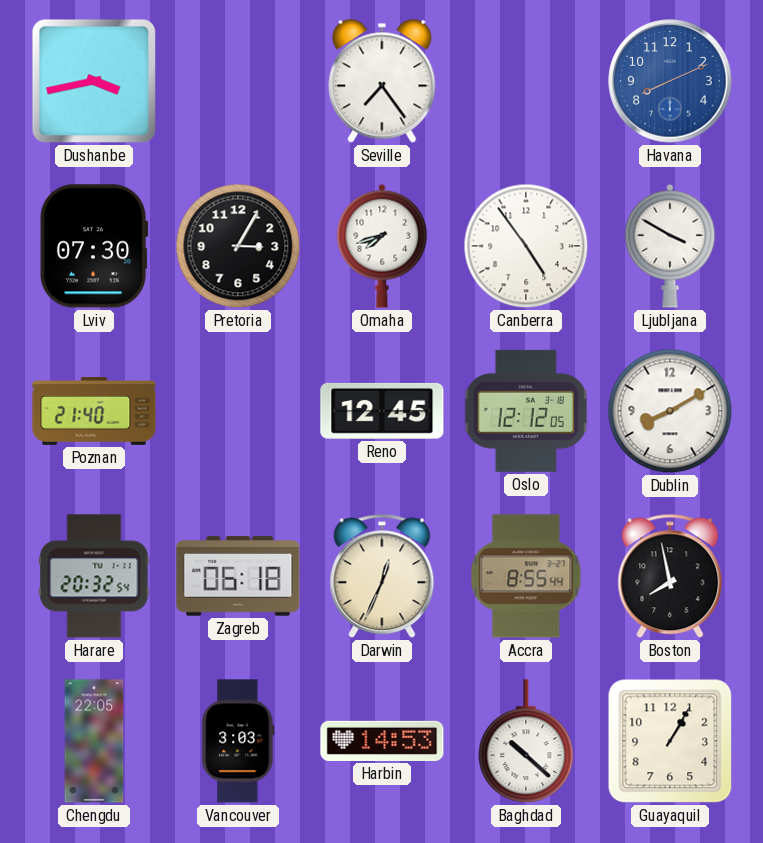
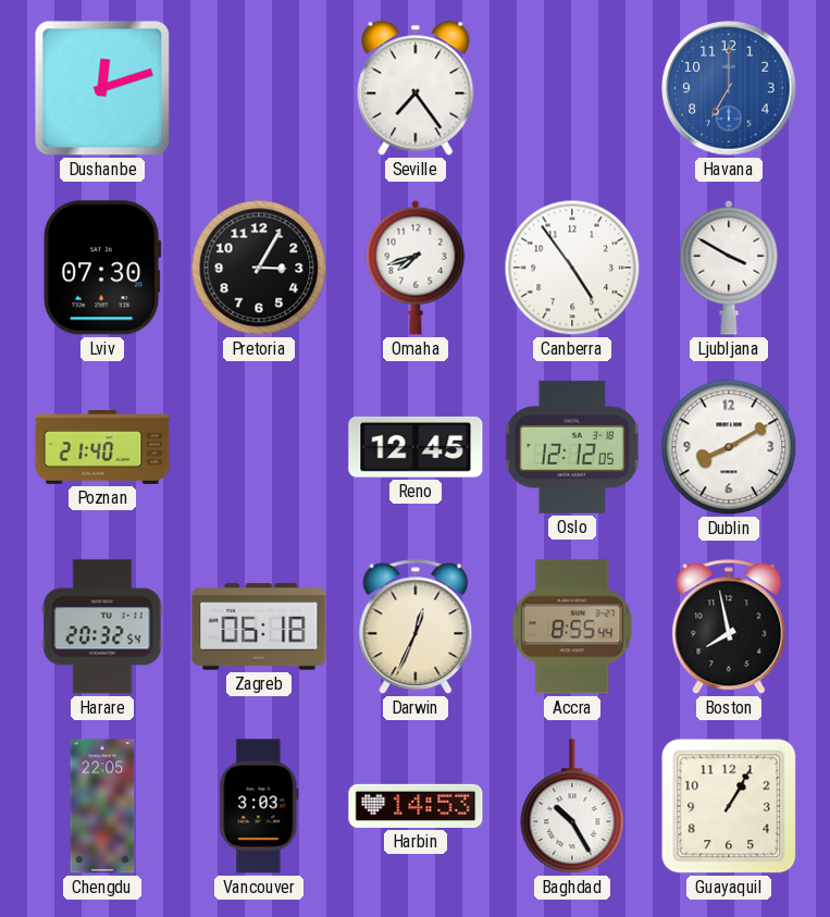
Dushanbe: 3:43 -> 12:12
Havana: 8:11 -> 7:00
Baghdad: 10:22 -> 10:25
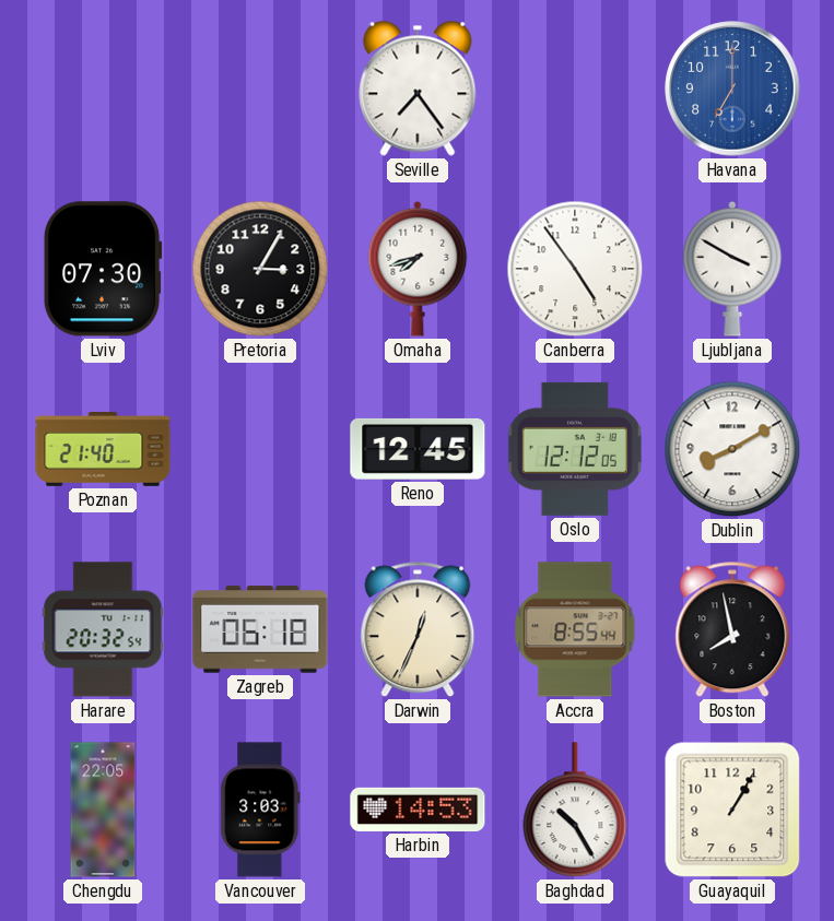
Dushanbe: 12:12 -> none
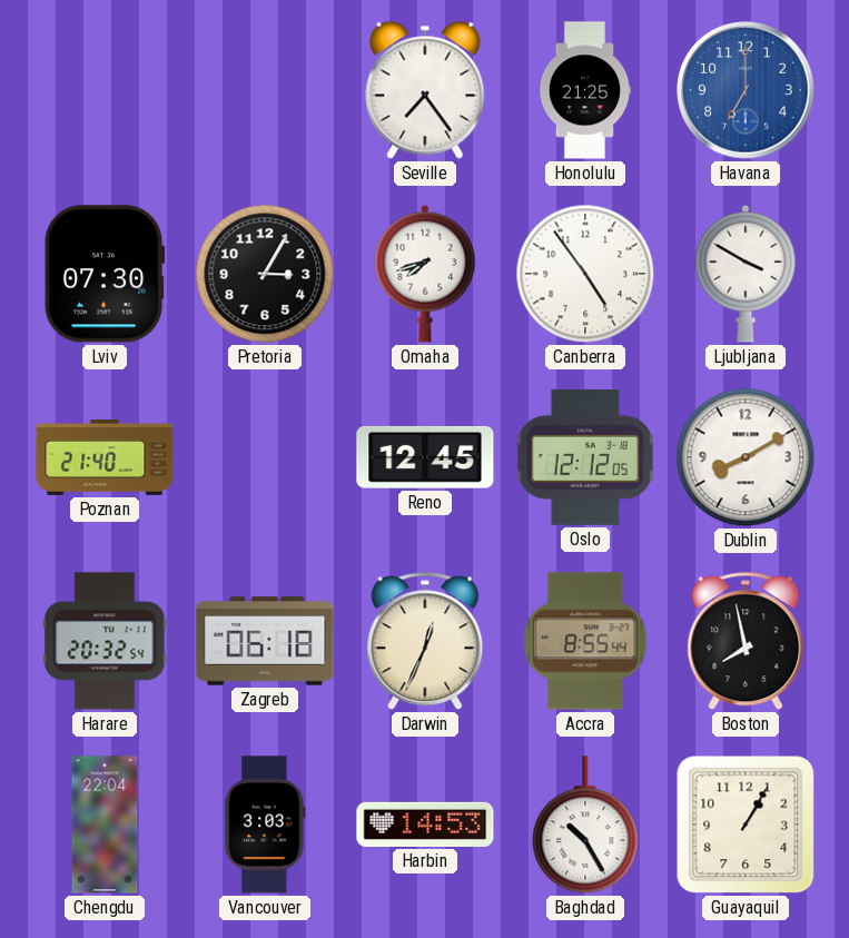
Honolulu: none -> 21:25
Chengdu: 22:05 -> 22:04
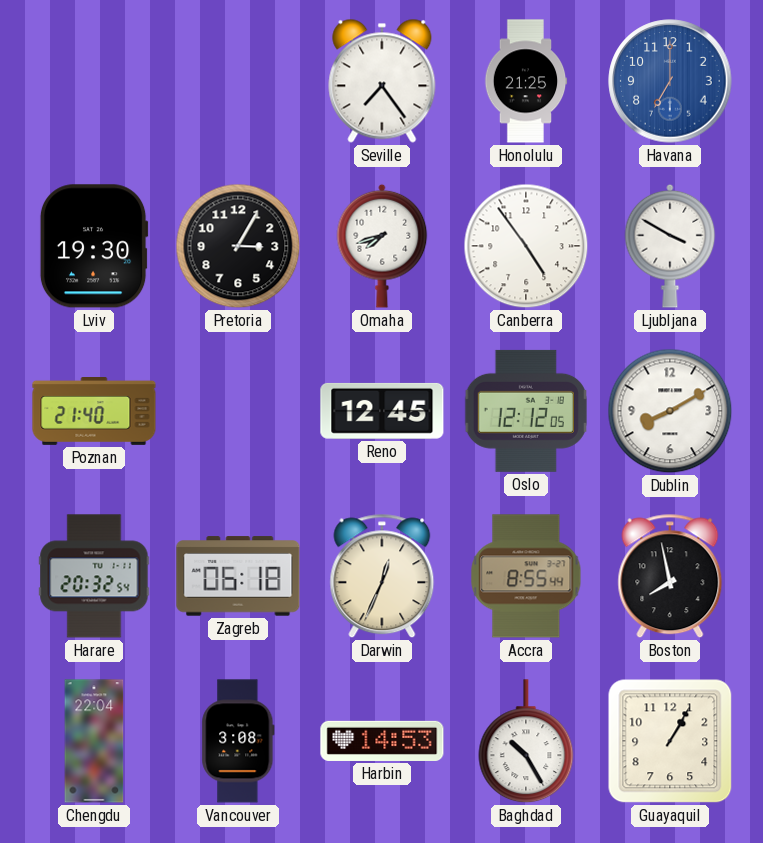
Lviv: 07:30 -> 19:30
Vancouver: 3:03 -> 3:08
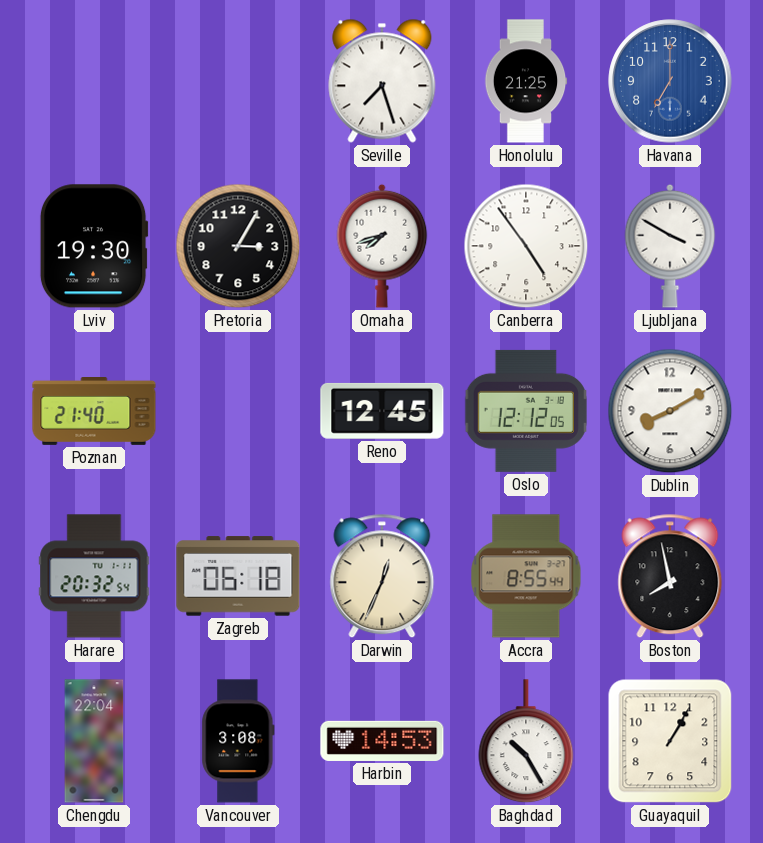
Seville: 7:24 -> 7:27
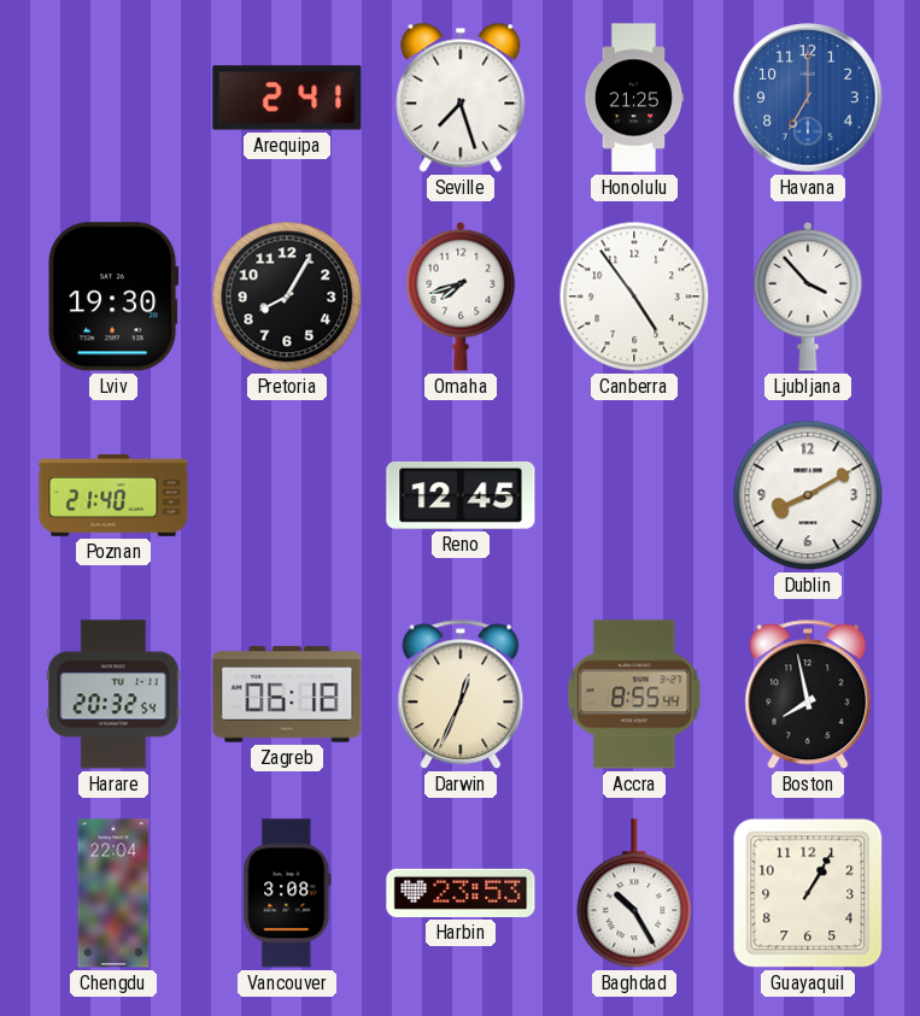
Arequipa: none -> 2:41
Pretoria: 3:05 -> 8:05
Ljubljana: 3:50 -> 3:53
Oslo: 12:12 -> none
Harbin: 14:53 -> 23:53
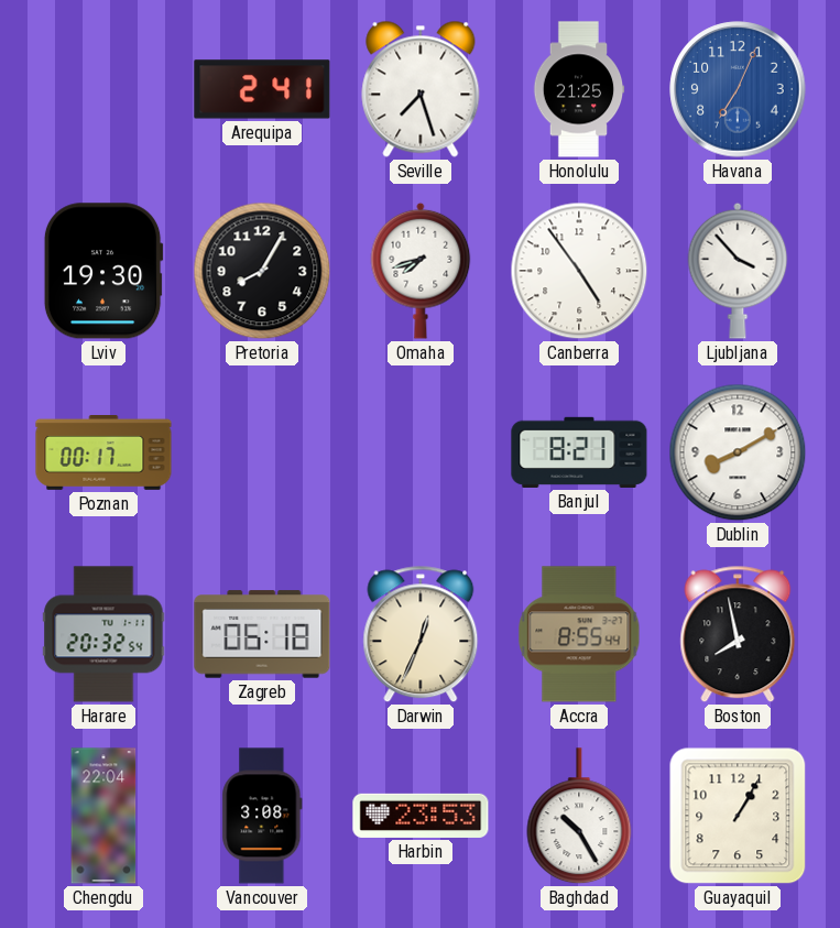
Havana: 7:00 -> 7:04
Poznan: 21:40 -> 00:17
Reno: 12:45 -> none
Banjul: none -> 8:21
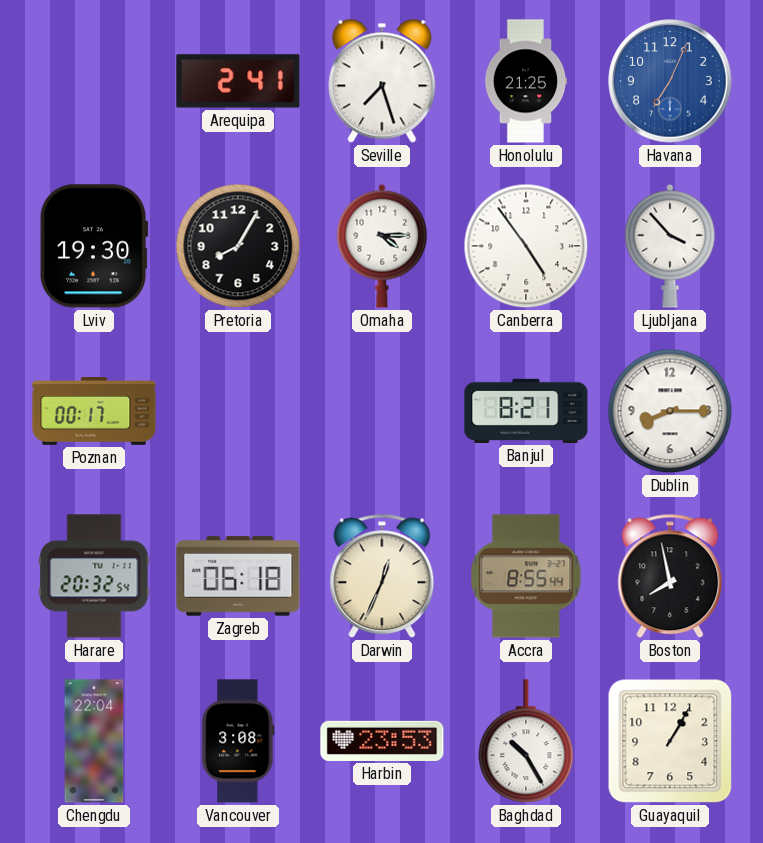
Omaha: 7:42 -> 4:15
Dublin: 8:10 -> 8:15
